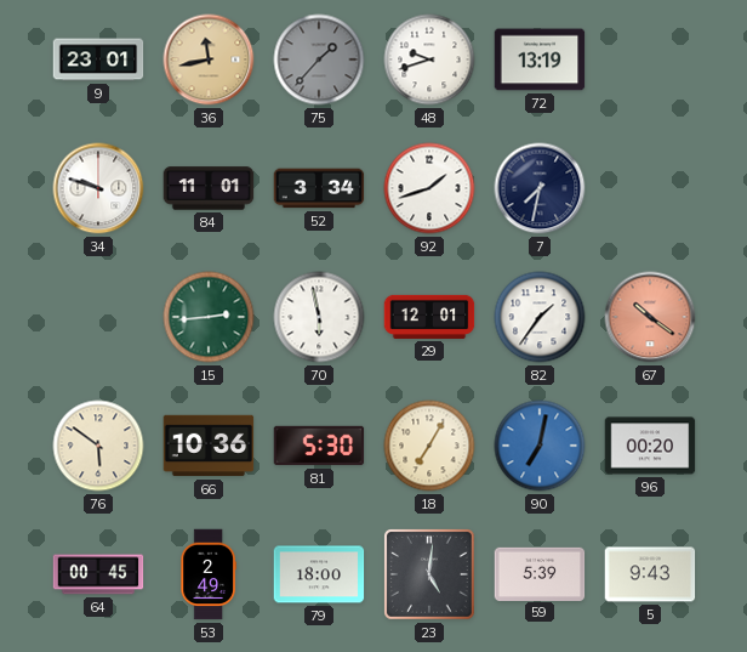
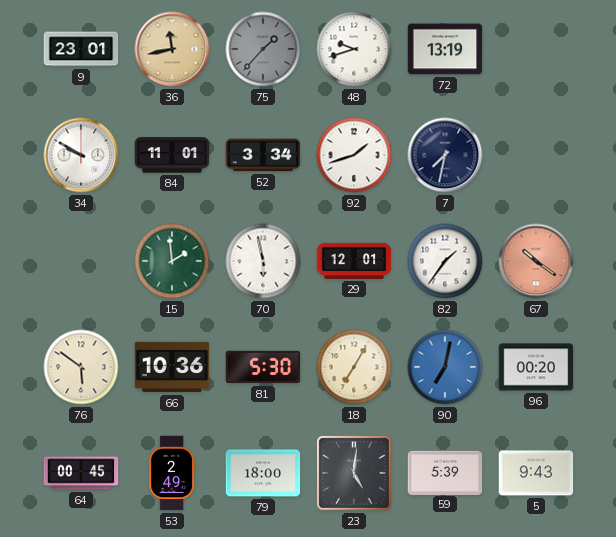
34: 9:48 -> 9:50
15: 2:44 -> 1:59
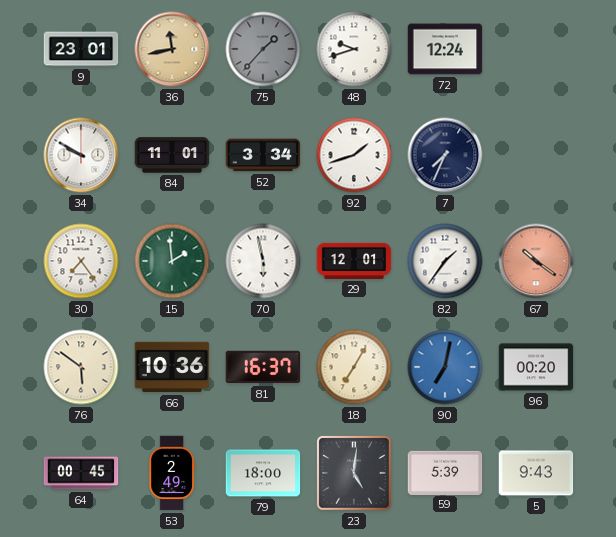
72: 13:19 -> 12:24
7: 7:32 -> 7:34
30: none -> 7:24
81: 5:30 -> 16:37
